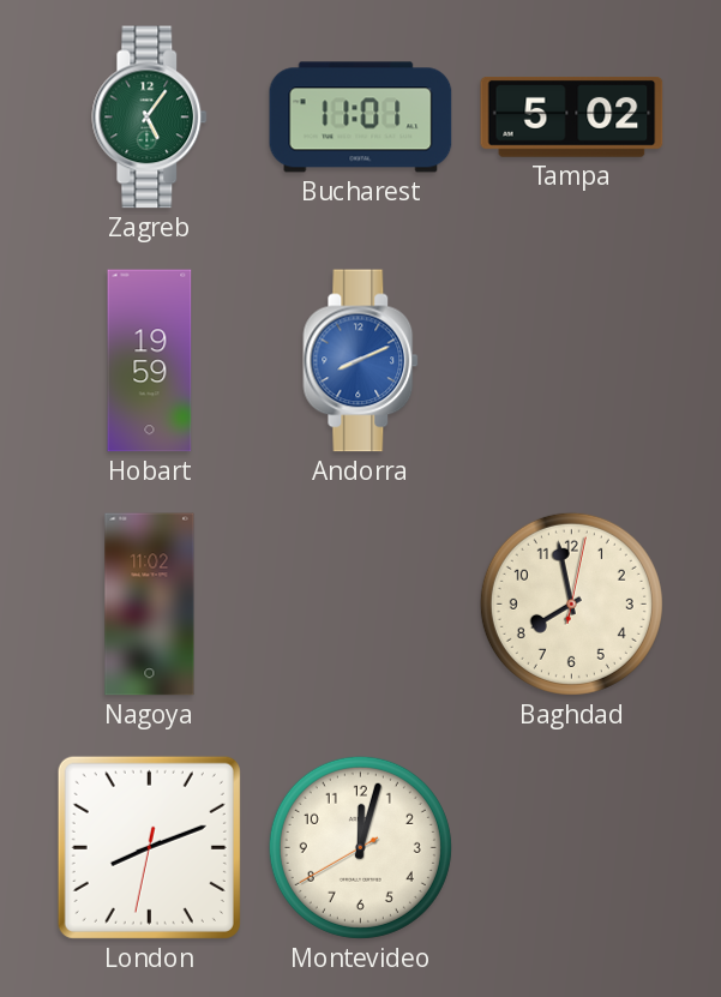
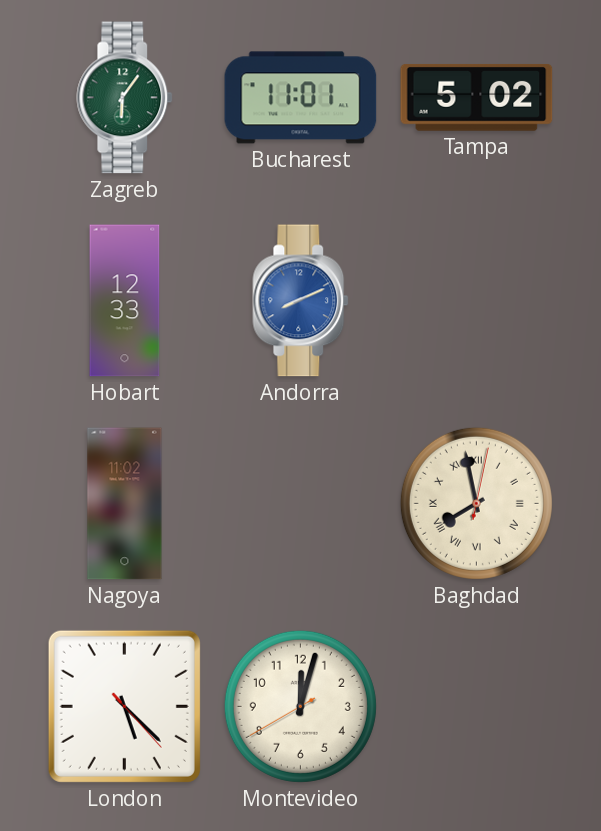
Zagreb: 5:06 -> 6:06
Hobart: 19:59 -> 12:33
Baghdad numerals: Arabic -> Roman
London: 8:11 -> 5:22
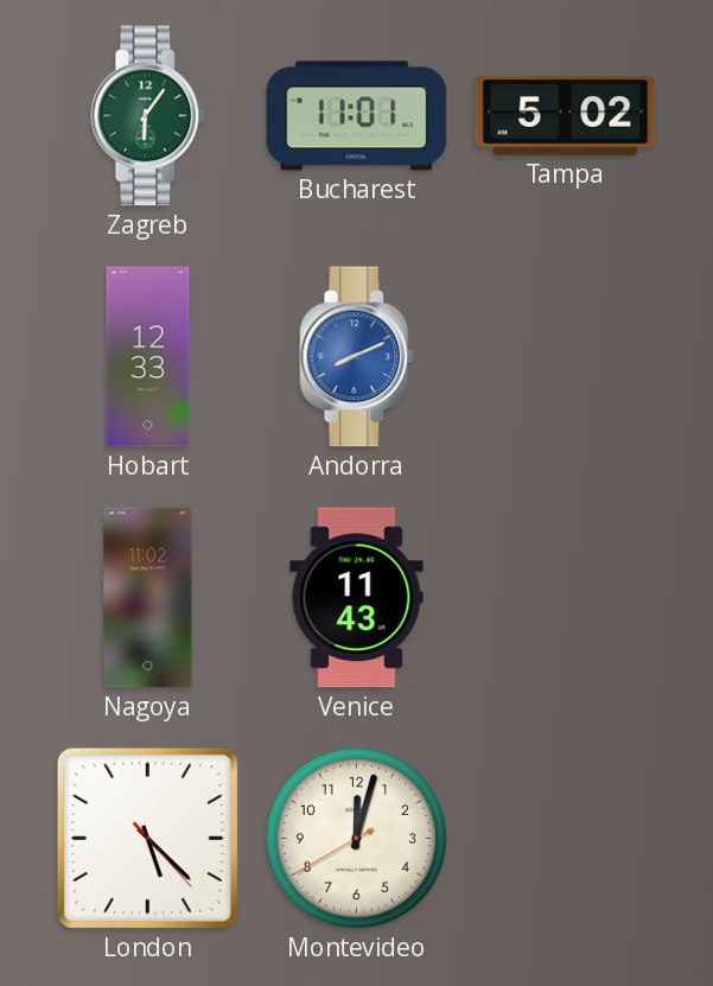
Venice: none -> 11:43
Baghdad: 7:58 -> none
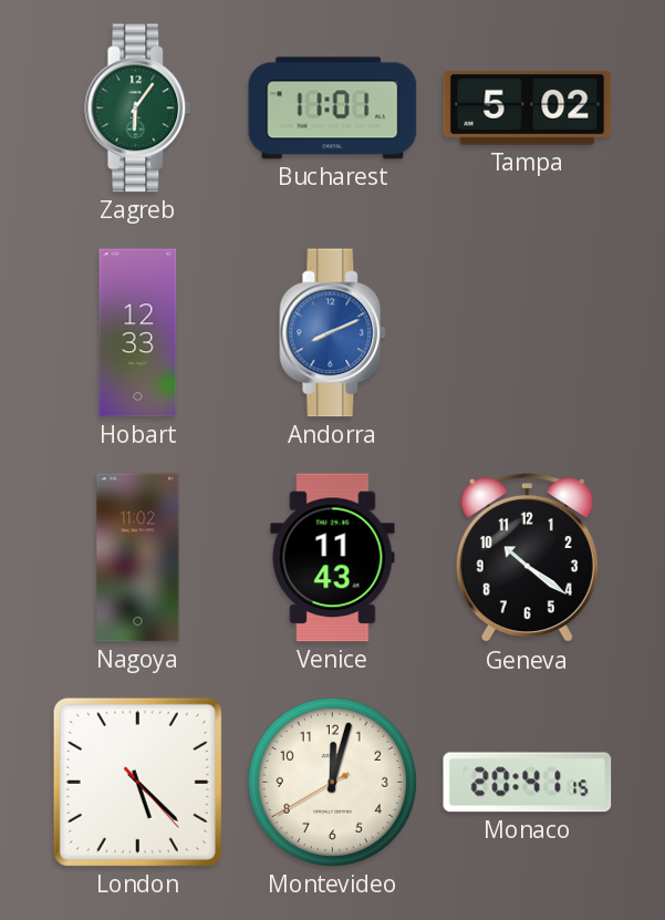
Geneva: none -> 10:21
Monaco: none -> 20:41
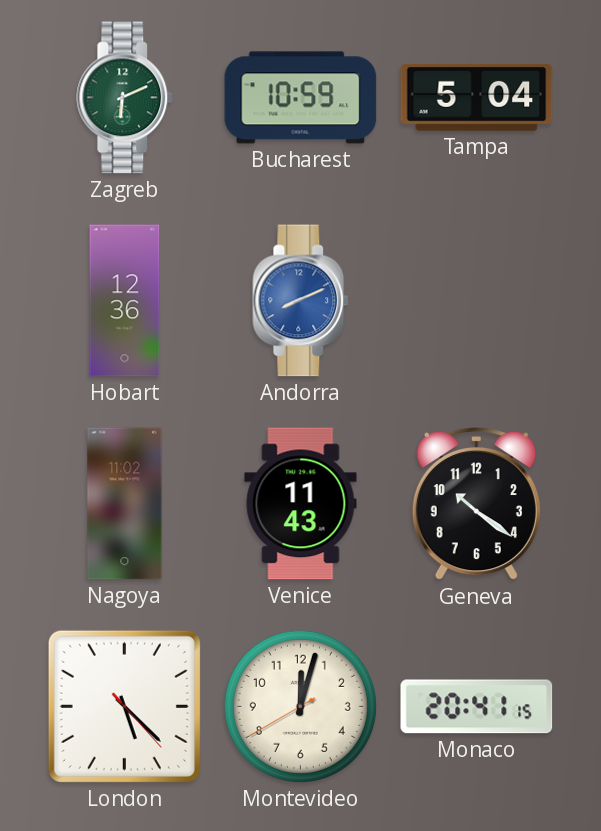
Zagreb: 6:06 -> 6:11
Bucharest: 11:01 -> 10:59
Tampa: 5:02 -> 5:04
Hobart: 12:33 -> 12:36
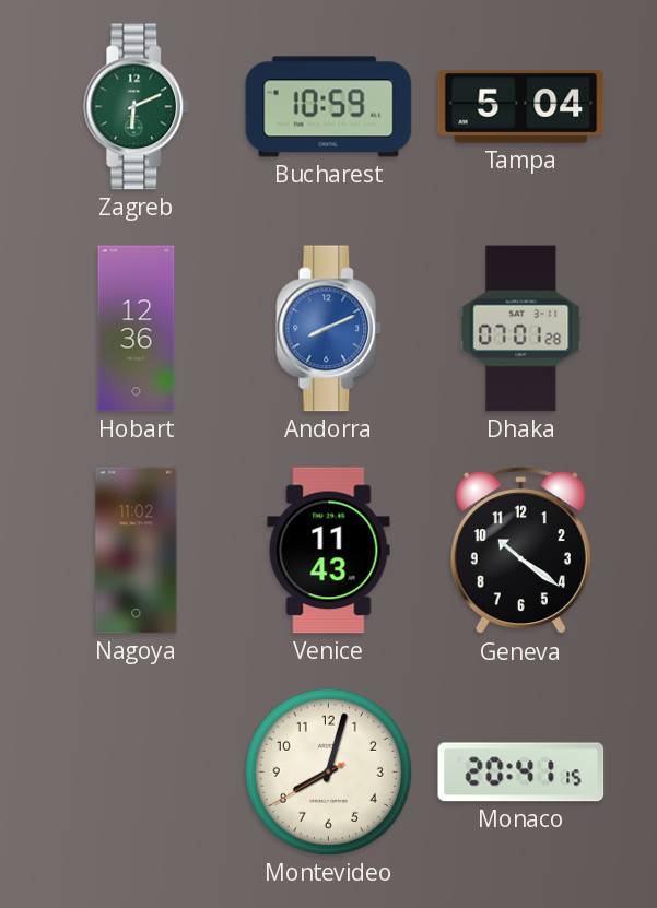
Dhaka: none -> 07:01
London: 5:22 -> none
Montevideo: 12:02 -> 8:02
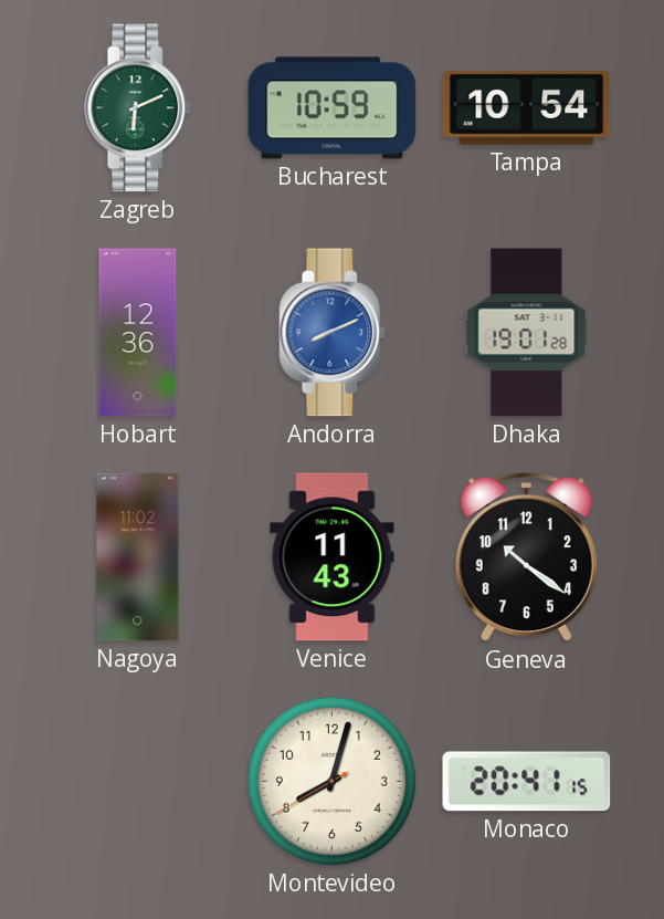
Tampa: 5:04 -> 10:54
Dhaka: 07:01 -> 19:01
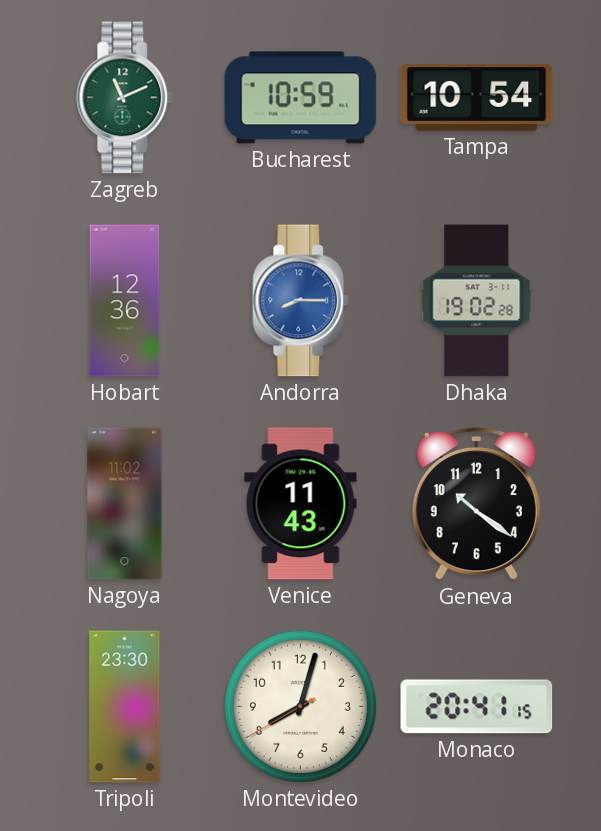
Zagreb: 6:11 -> 11:11
Andorra: 8:11 -> 8:15
Dhaka: 19:01 -> 19:02
Tripoli: none -> 23:30
